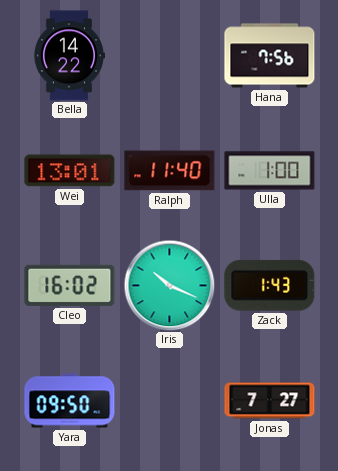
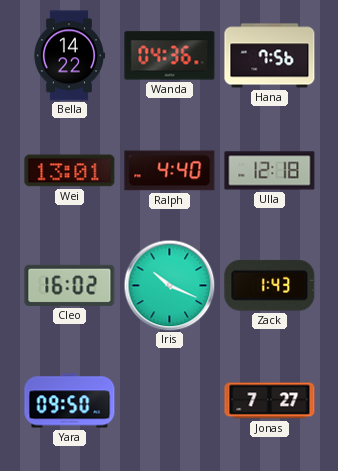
Wanda: none -> 04:36
Ralph: 11:40 -> 4:40
Ulla: 1:00 -> 12:18
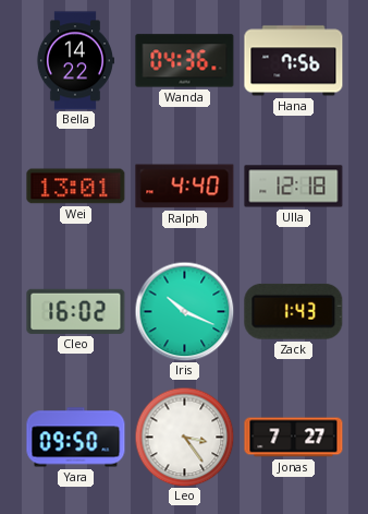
Leo: none -> 3:24
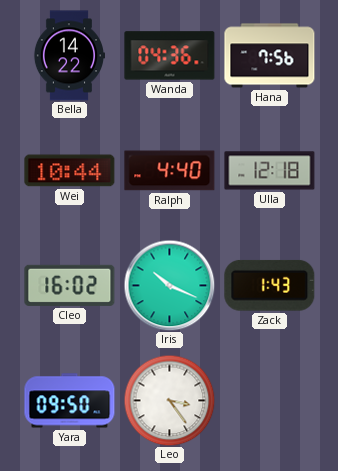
Wei: 13:01 -> 10:44
Jonas: 7:27 -> none
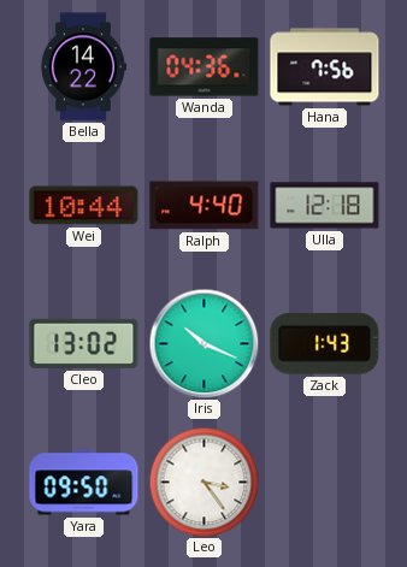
Cleo: 16:02 -> 13:02
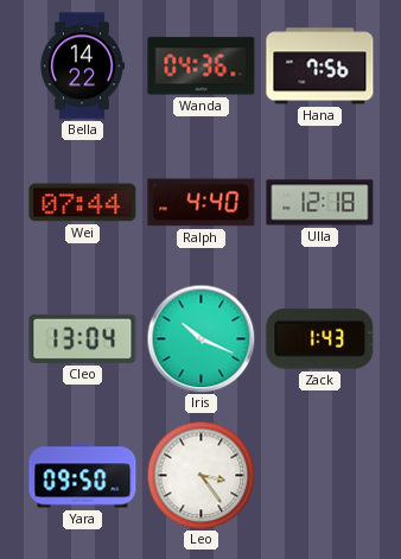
Wei: 10:44 -> 07:44
Cleo: 13:02 -> 13:04
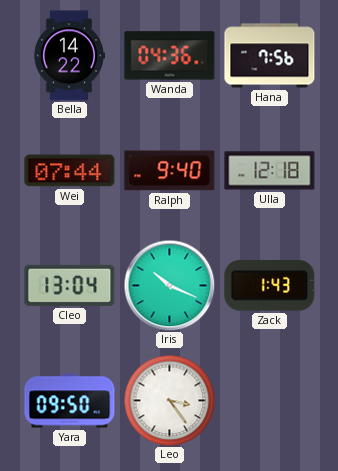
Ralph: 4:40 -> 9:40
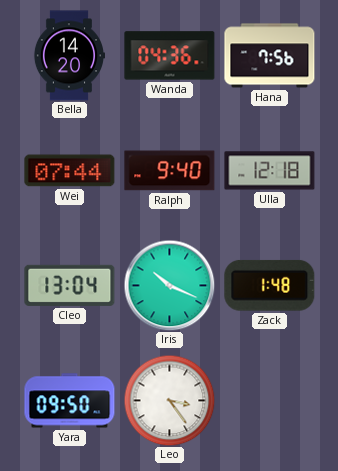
Bella: 14:22 -> 14:20
Zack: 1:43 -> 1:48
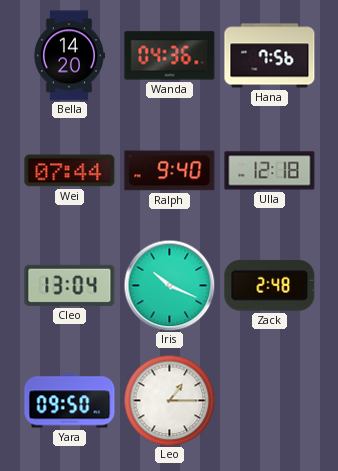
Zack: 1:48 -> 2:48
Leo: 3:24 -> 1:15
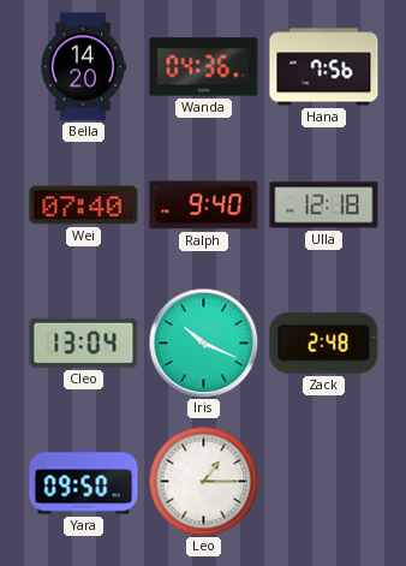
Wei: 07:44 -> 07:40
